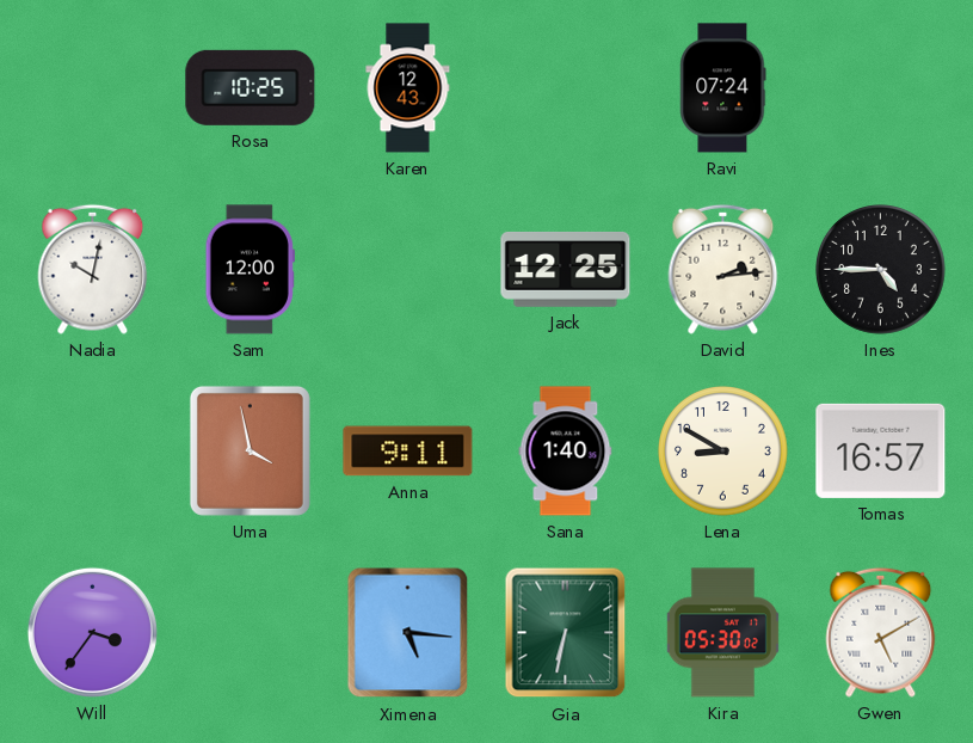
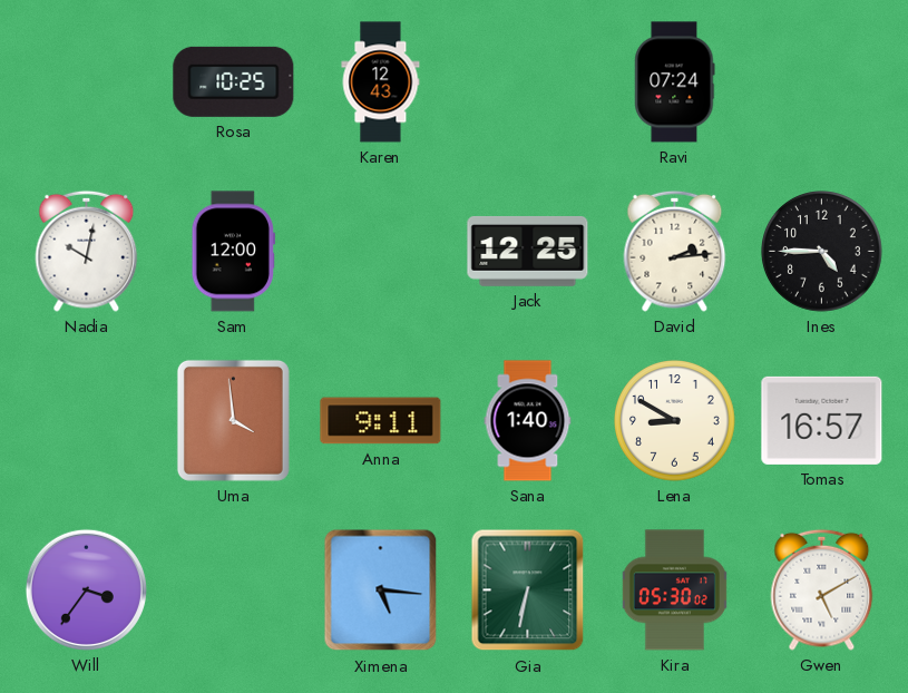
Uma: 3:58 -> 3:59
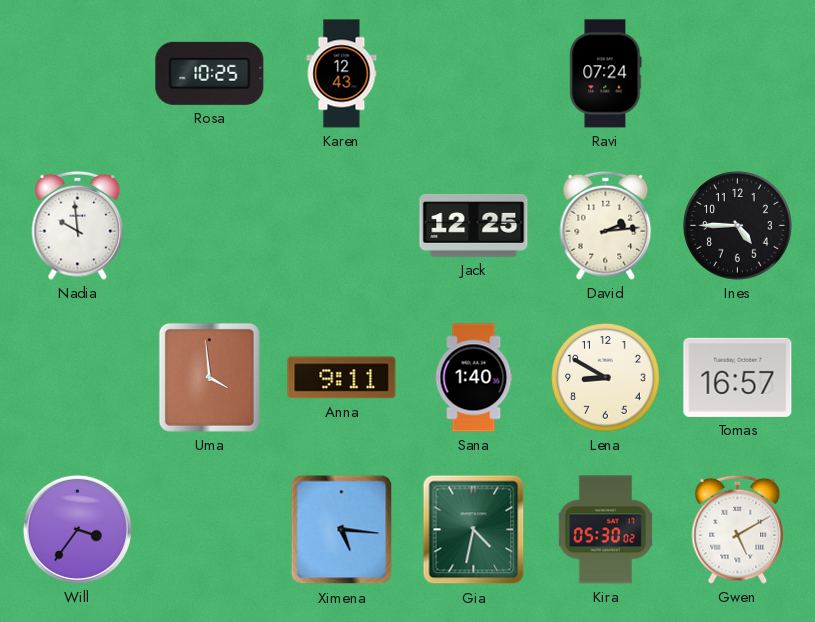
Nadia: 10:02 -> 9:59
Sam: 12:00 -> none
Gia: 6:32 -> 4:32
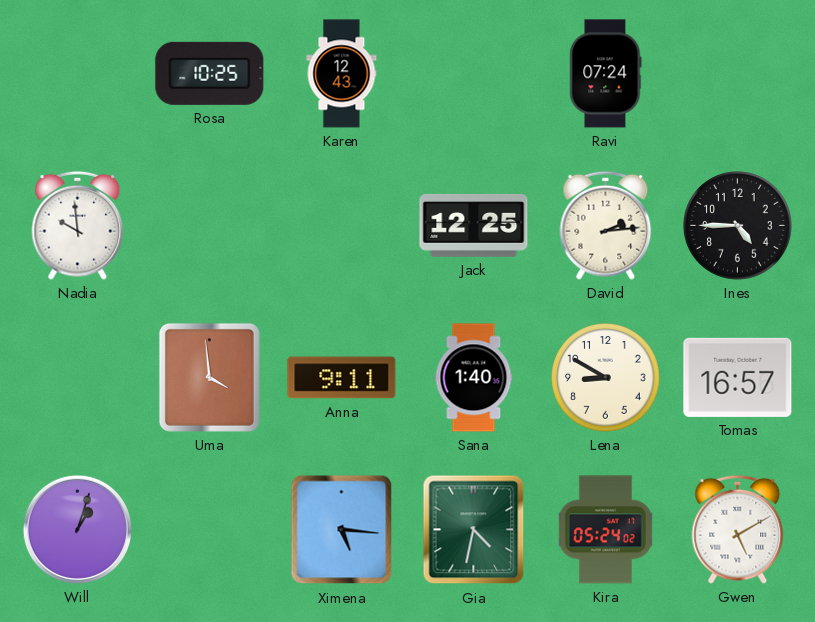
Will: 3:36 -> 1:03
Kira: 05:30 -> 05:24
